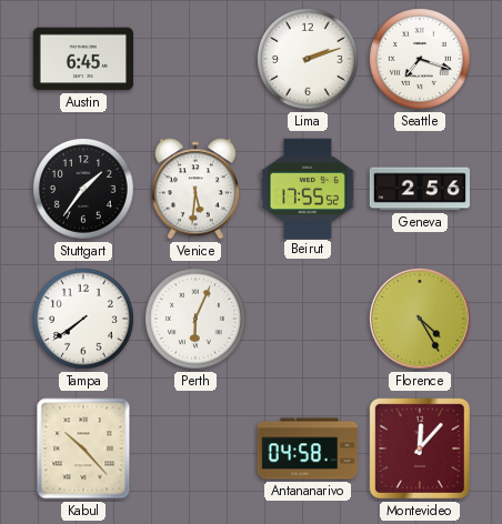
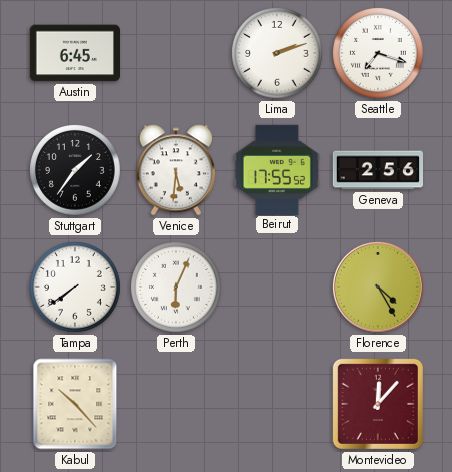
Antananarivo: 04:58 -> none
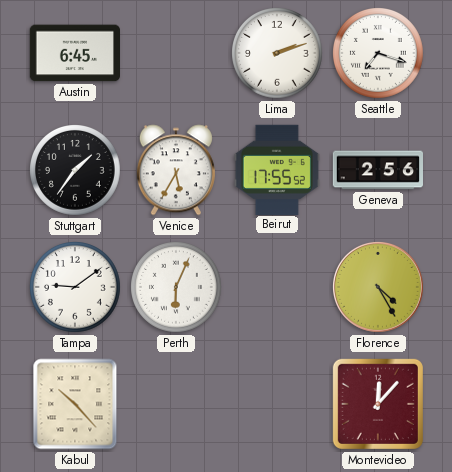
Venice: 5:31 -> 5:35
Tampa: 7:39 -> 9:09
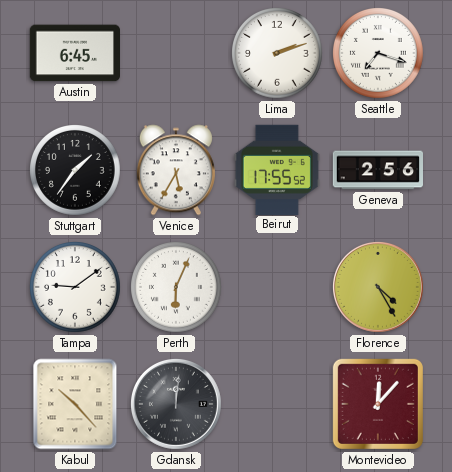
Gdansk: none -> 12:01
